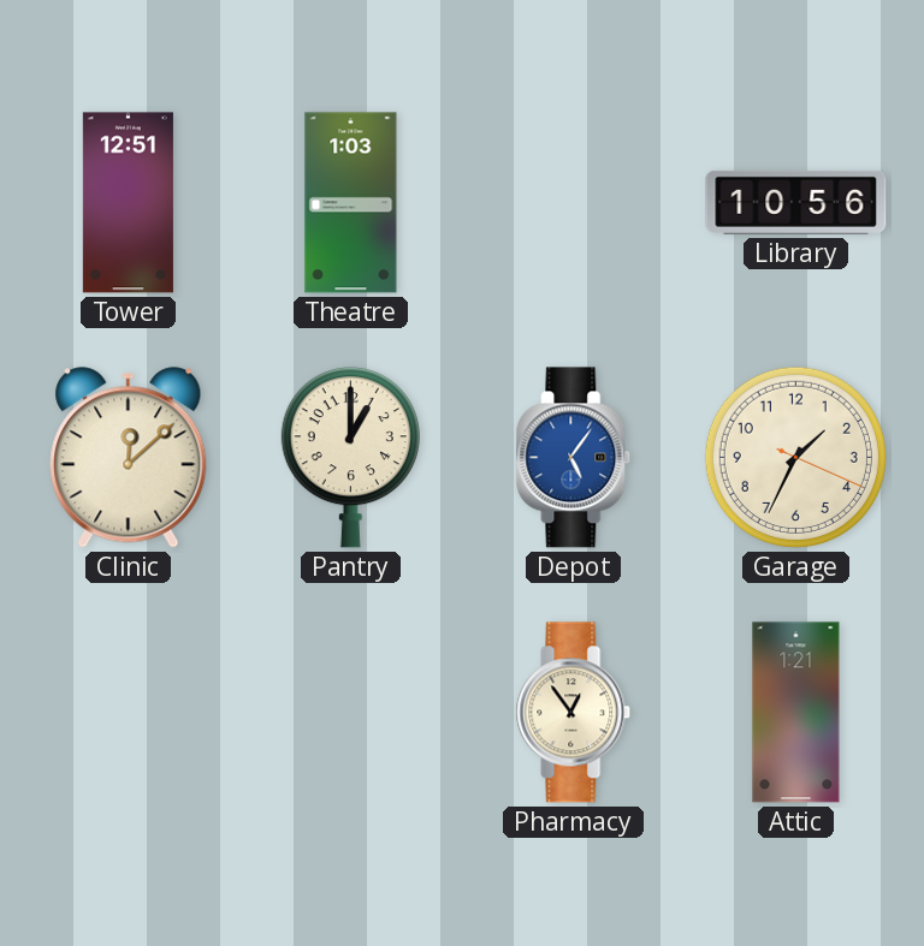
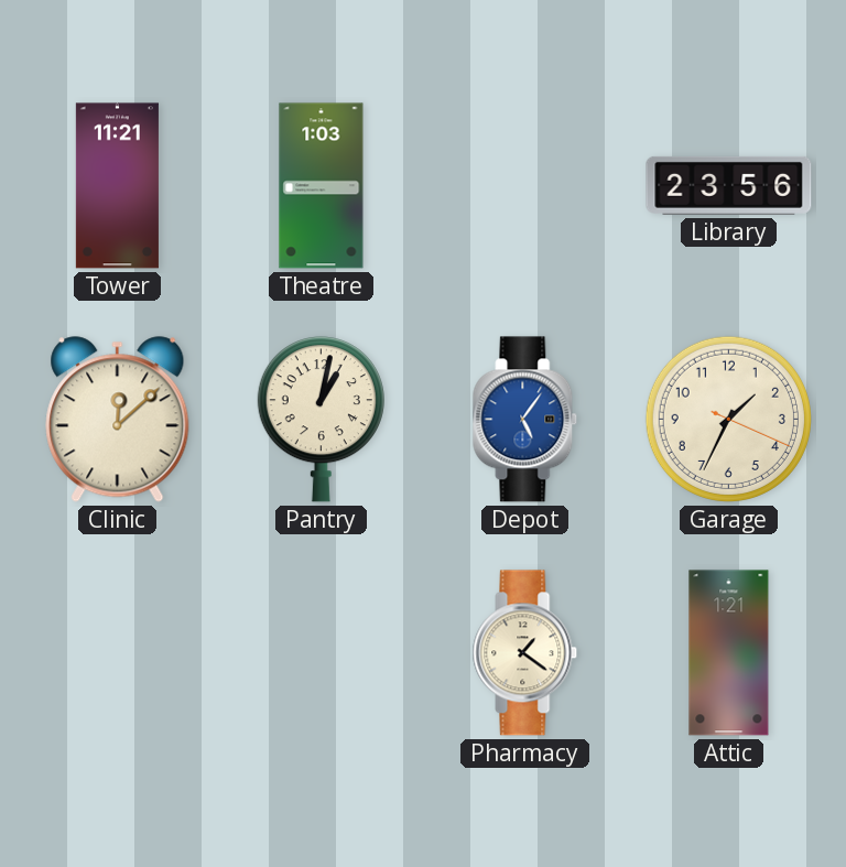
Tower: 12:51 -> 11:21
Library: 10:56 -> 23:56
Pantry: 1:00 -> 1:02
Pharmacy: 12:54 -> 1:21
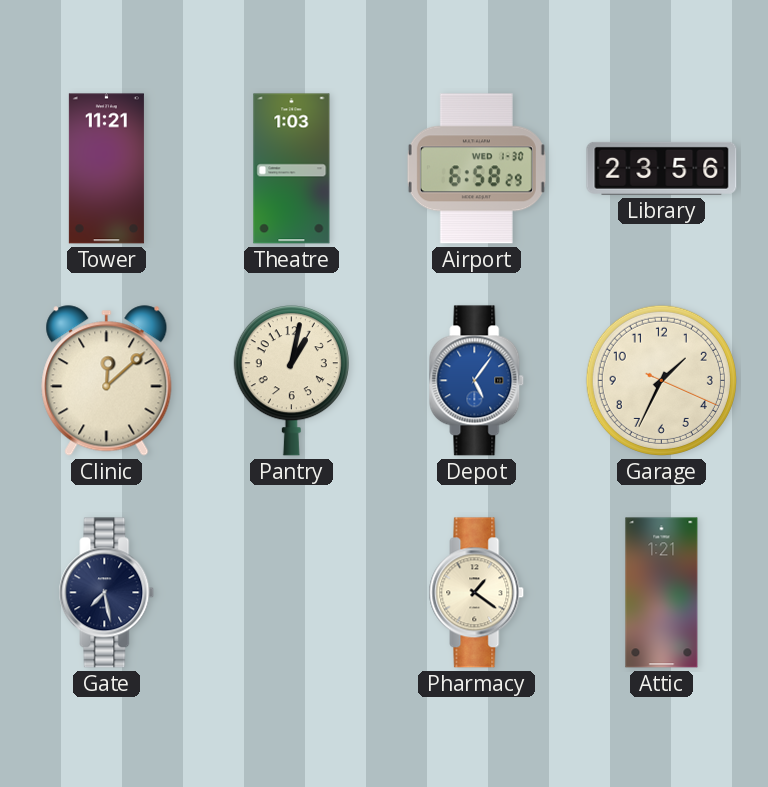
Airport: none -> 6:58
Gate: none -> 7:28
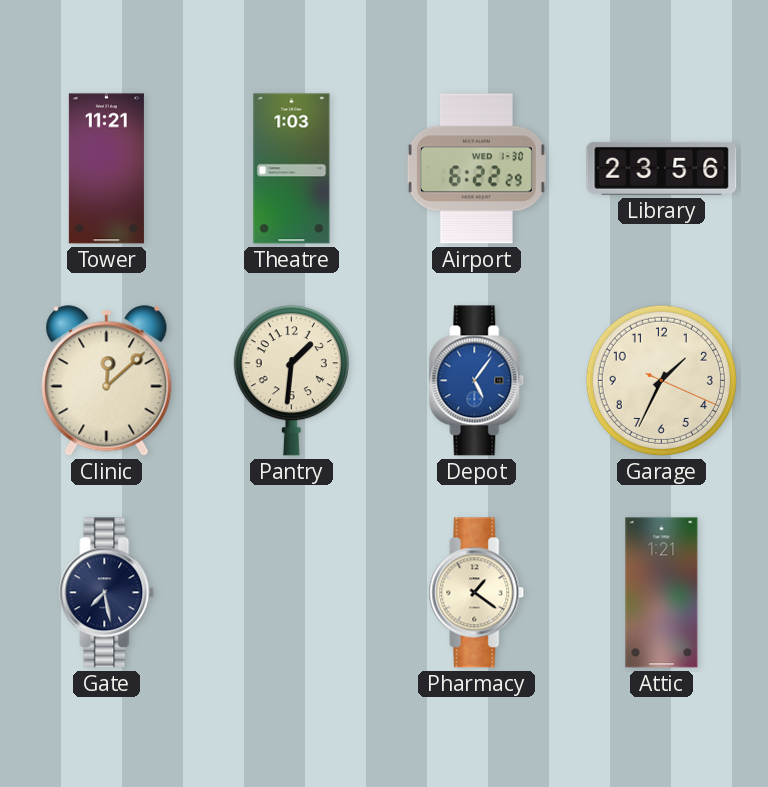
Airport: 6:58 -> 6:22
Pantry: 1:02 -> 1:31
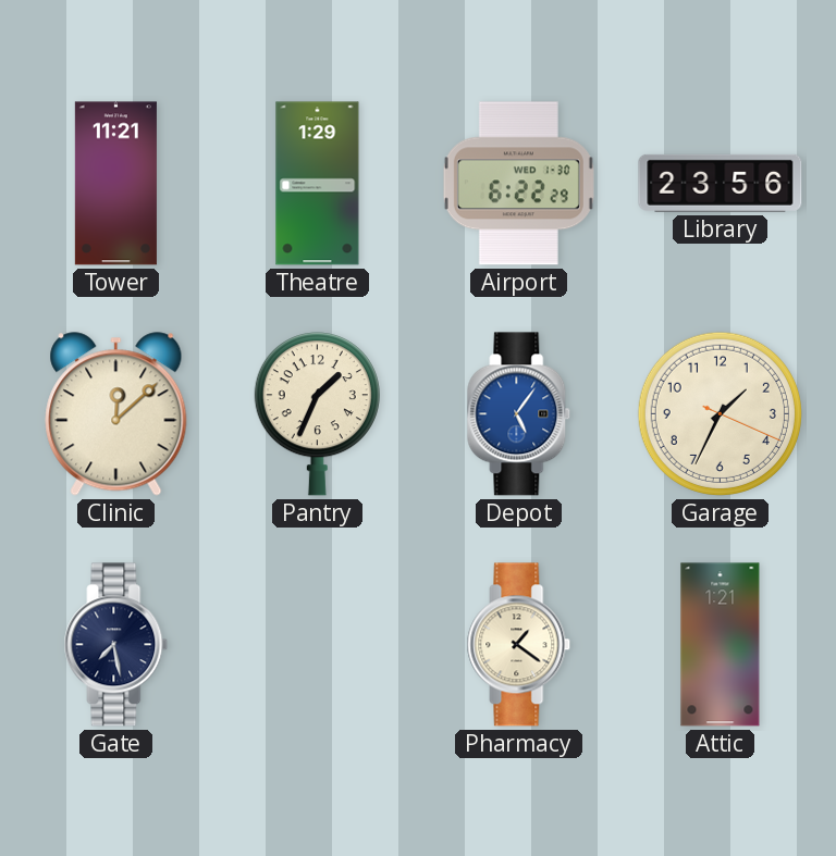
Theatre: 1:03 -> 1:29
Pantry: 1:31 -> 1:34
